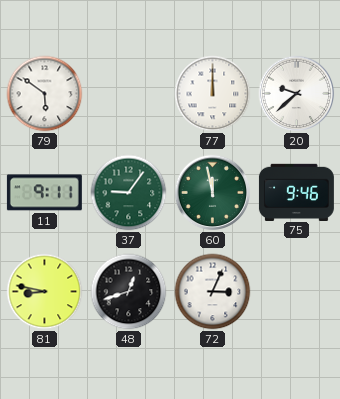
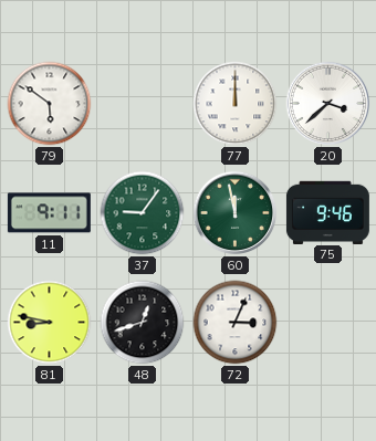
20: 9:38 -> 3:38
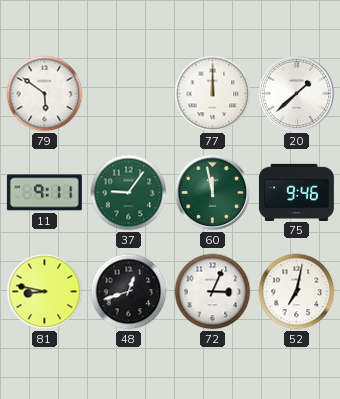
20: 3:38 -> 1:38
52: none -> 7:02
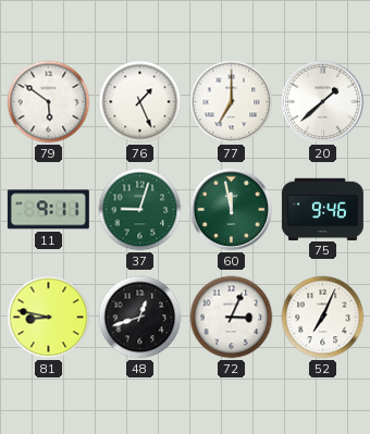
76: none -> 1:26
77: 12:00 -> 7:00
37: 9:06 -> 9:03
52: 7:02 -> 7:04
